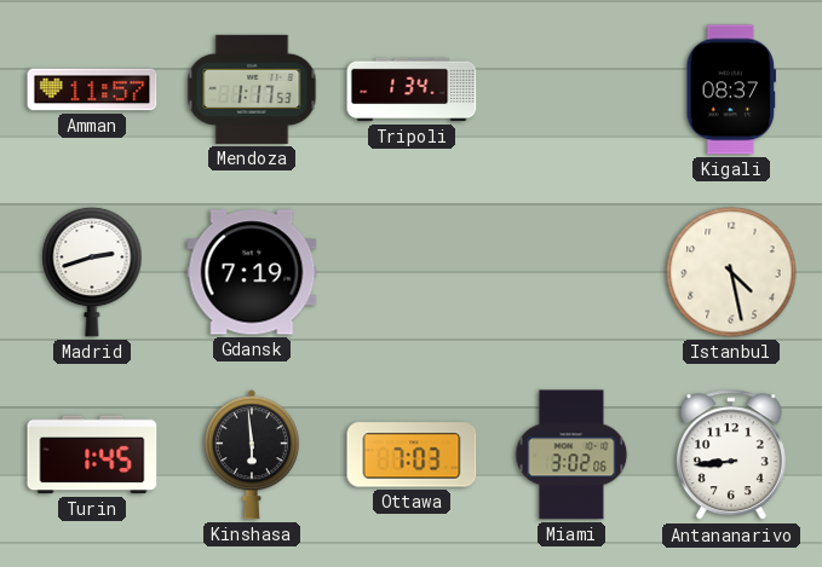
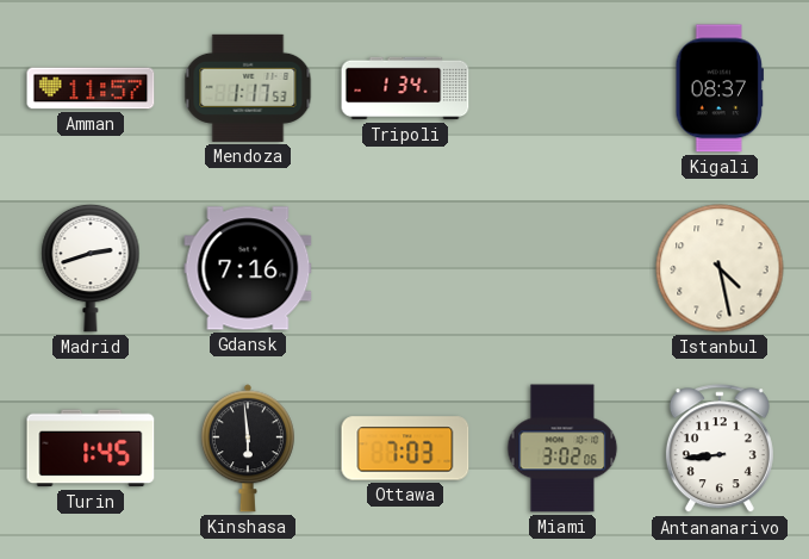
Gdansk: 7:19 -> 7:16
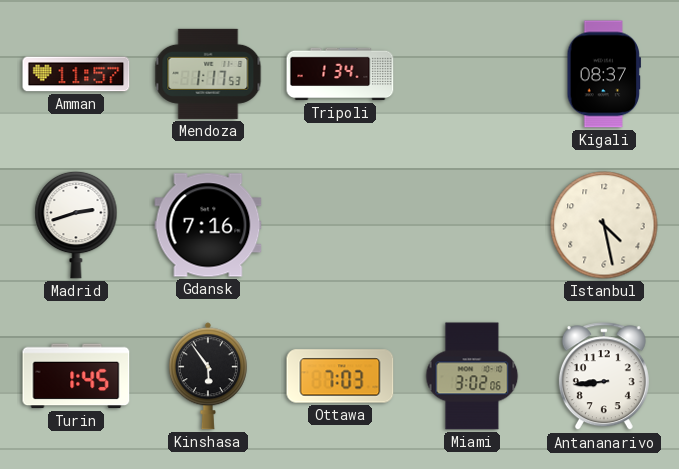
Kinshasa: 5:59 -> 5:54
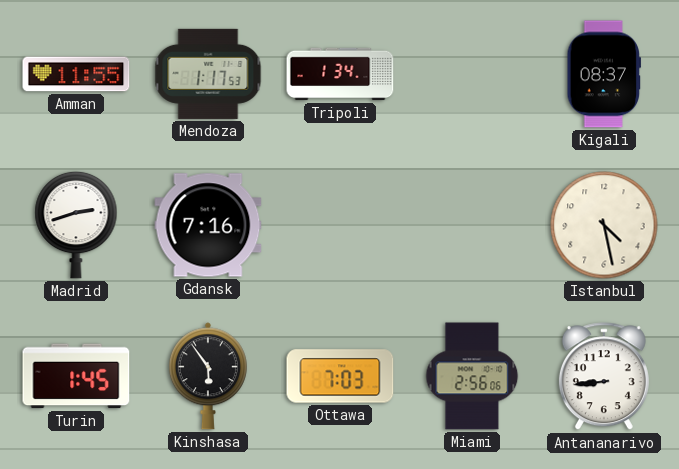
Amman: 11:57 -> 11:55
Miami: 3:02 -> 2:56
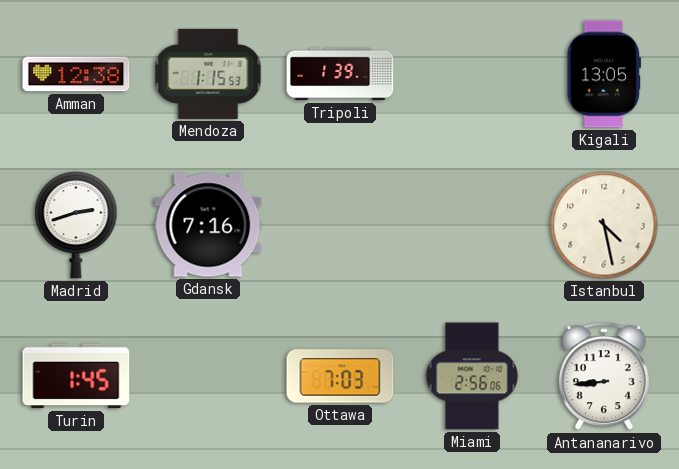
Amman: 11:55 -> 12:38
Mendoza: 1:17 -> 1:15
Tripoli: 1:34 -> 1:39
Kigali: 08:37 -> 13:05
Kinshasa: 5:54 -> none
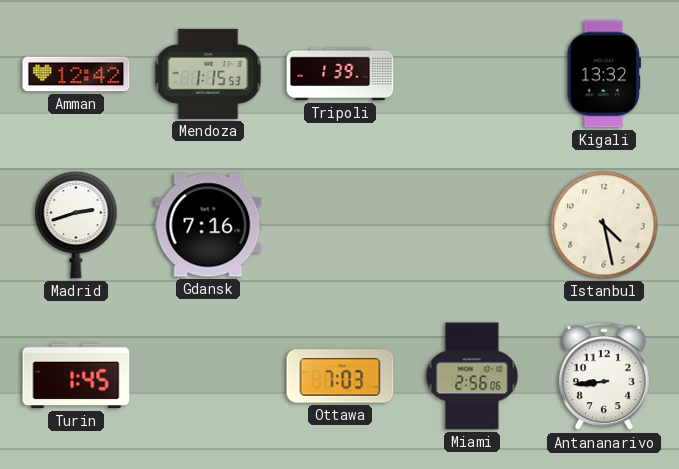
Amman: 12:38 -> 12:42
Kigali: 13:05 -> 13:32
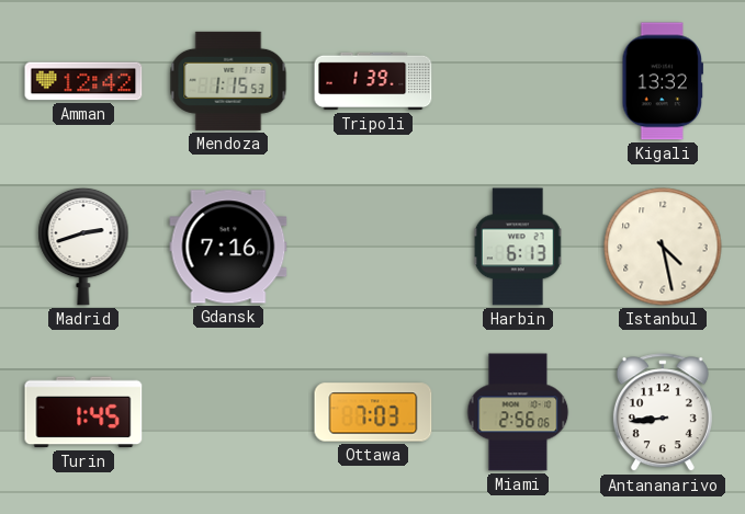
Harbin: none -> 6:13
